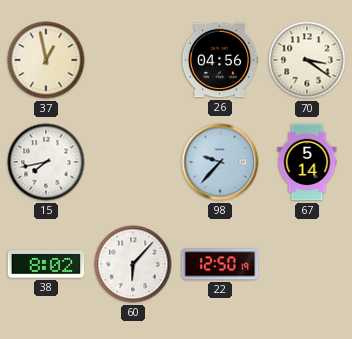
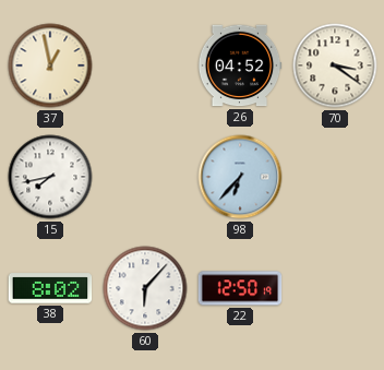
26: 04:56 -> 04:52
98: 9:37 -> 6:37
67: 5:14 -> none
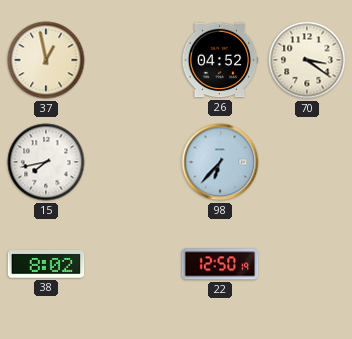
60: 6:07 -> none
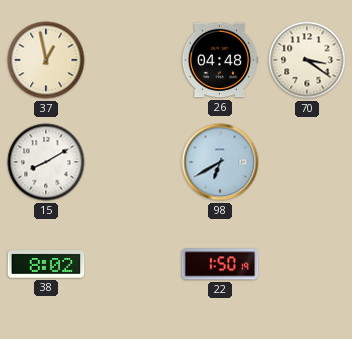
26: 04:52 -> 04:48
15: 7:43 -> 8:10
98: 6:37 -> 6:40
22: 12:50 -> 1:50
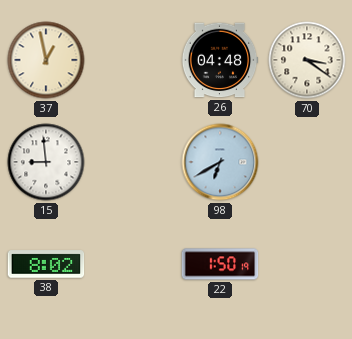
15: 8:10 -> 8:59
